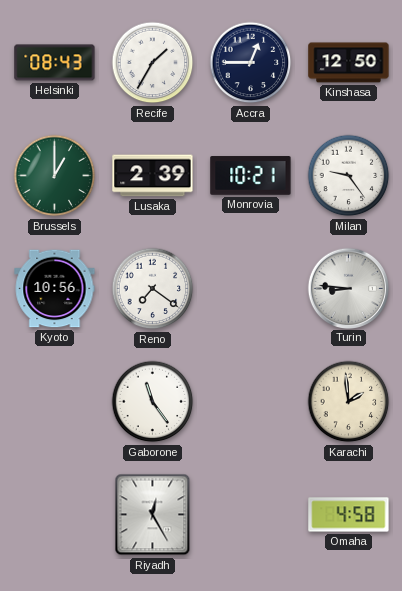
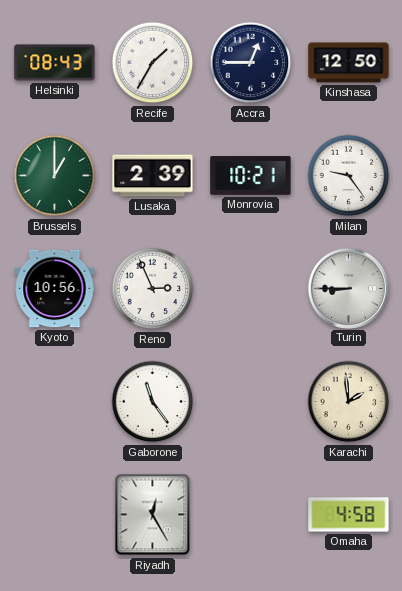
Reno: 7:21 -> 2:56
Turin: 8:46 -> 8:45
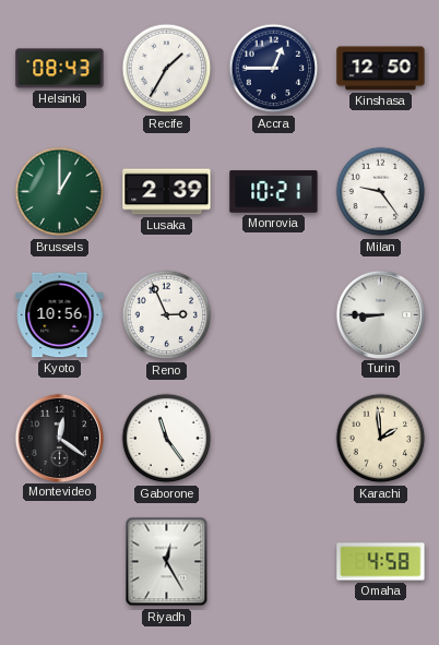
Montevideo: none -> 12:21
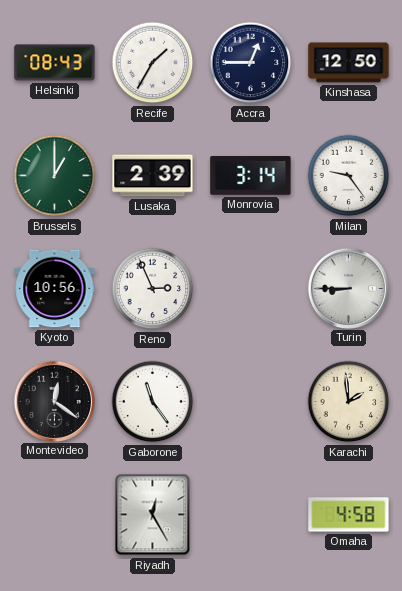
Monrovia: 10:21 -> 3:14
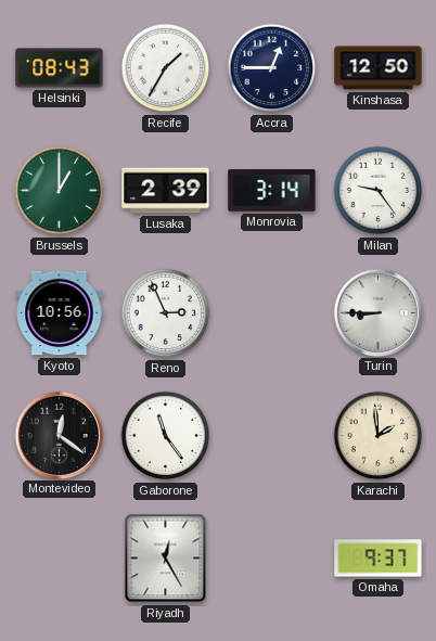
Omaha: 4:58 -> 9:37
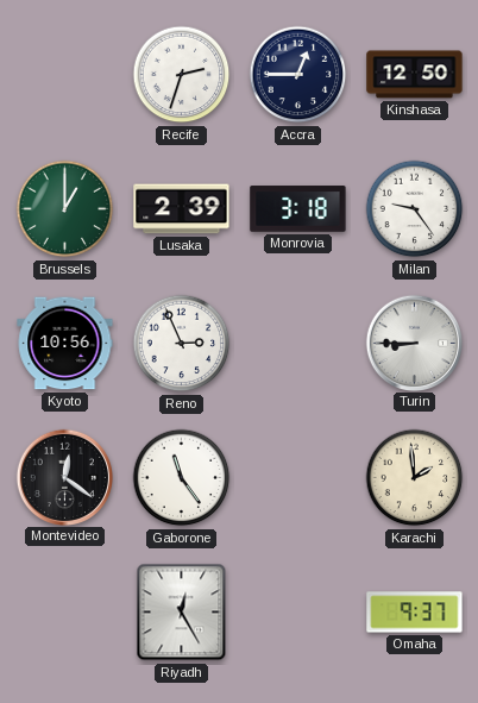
Helsinki: 08:43 -> none
Recife: 1:35 -> 2:33
Monrovia: 3:14 -> 3:18
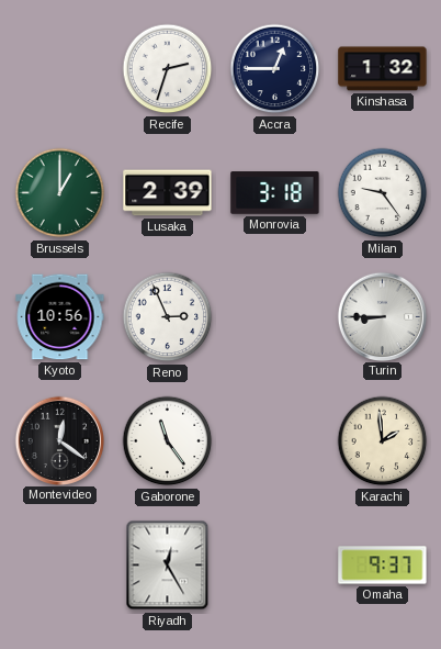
Kinshasa: 12:50 -> 1:32
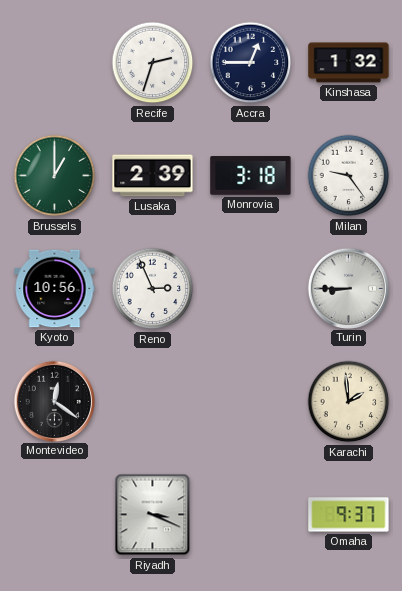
Gaborone: 11:24 -> none
Riyadh: 12:25 -> 3:19
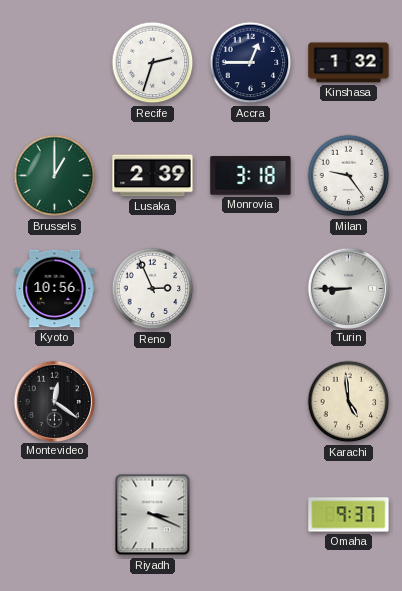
Karachi: 1:59 -> 4:59
